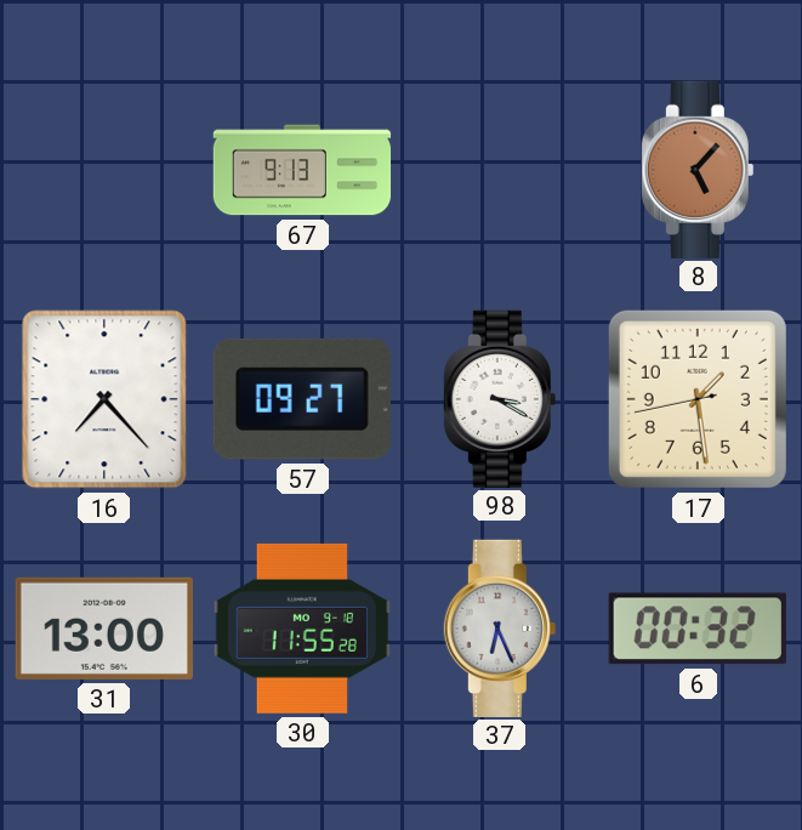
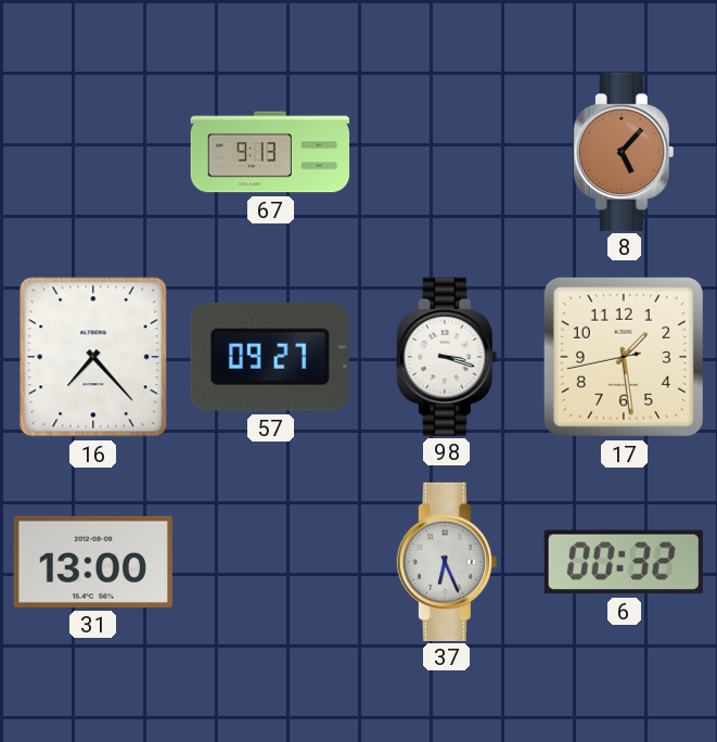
98: 3:20 -> 3:18
30: 11:55 -> none
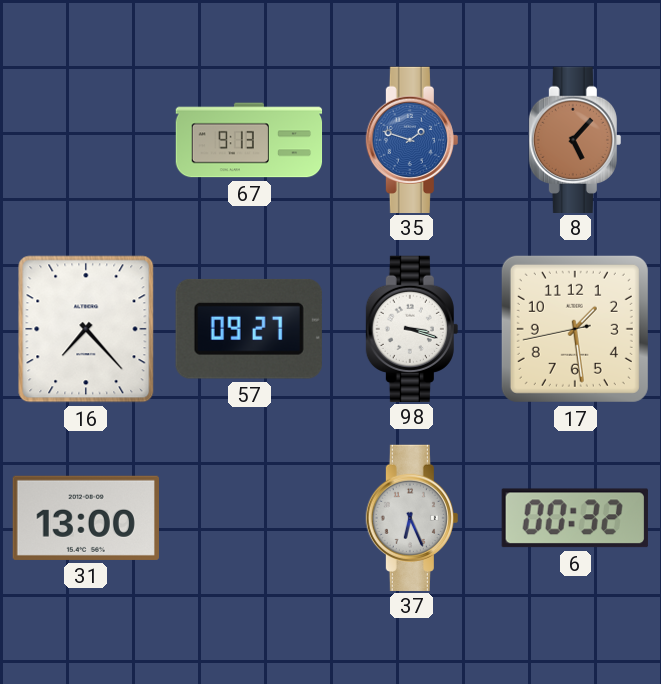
35: none -> 1:48
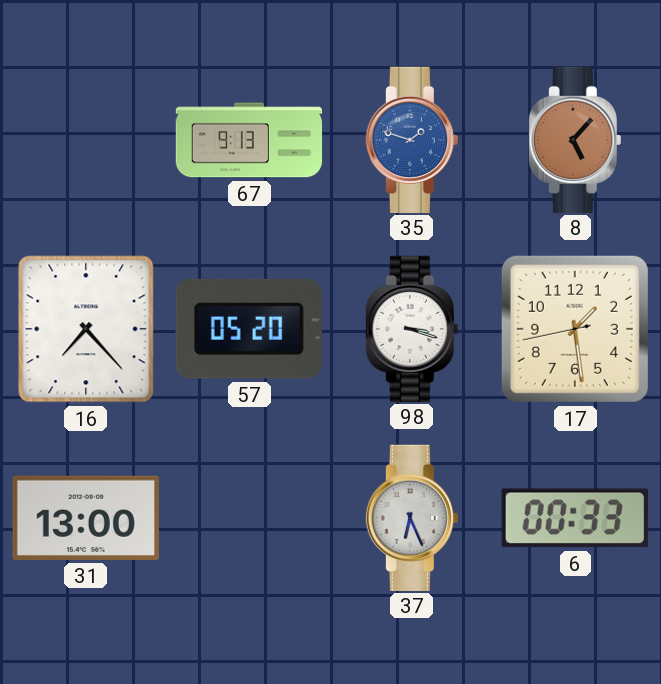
57: 09:27 -> 05:20
6: 00:32 -> 00:33
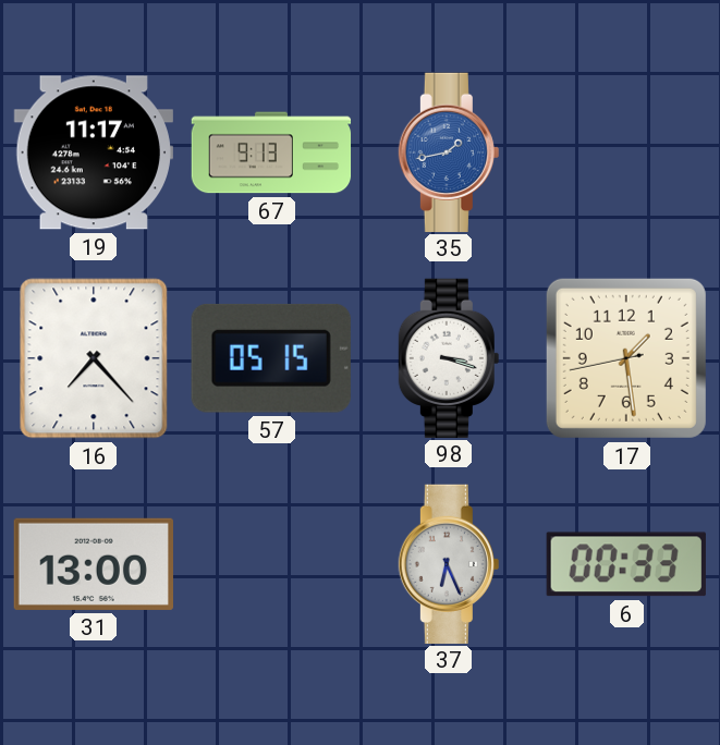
19: none -> 11:17
35: 1:48 -> 1:43
8: 5:07 -> none
57: 05:20 -> 05:15
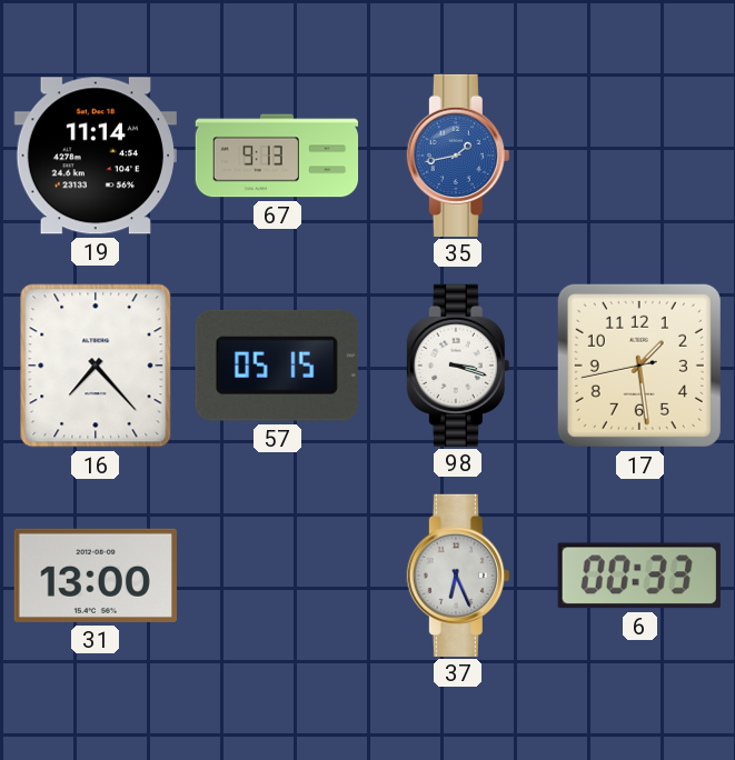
19: 11:17 -> 11:14
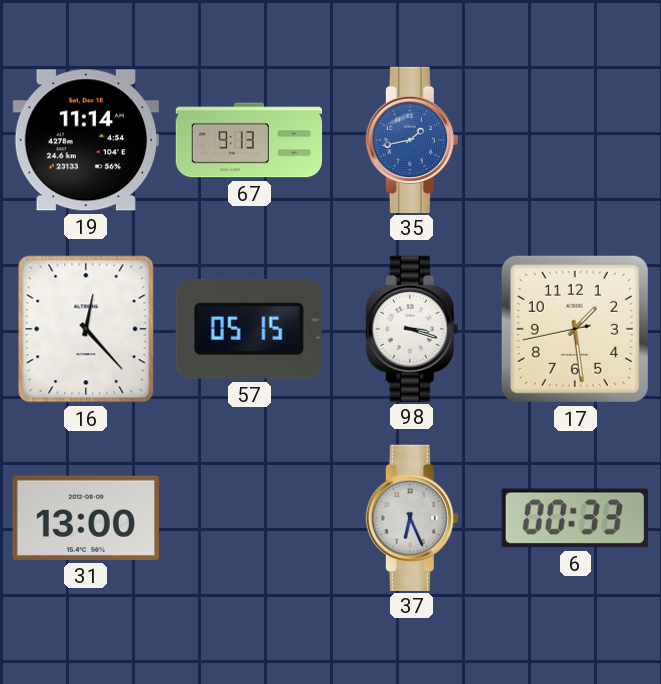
16: 7:23 -> 12:23
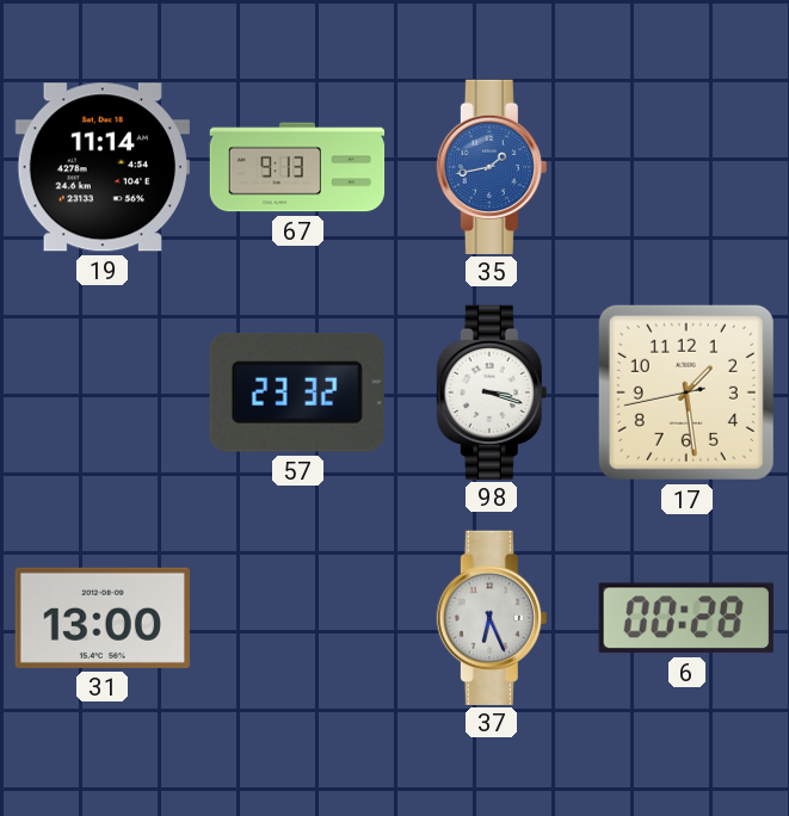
16: 12:23 -> none
57: 05:15 -> 23:32
6: 00:33 -> 00:28
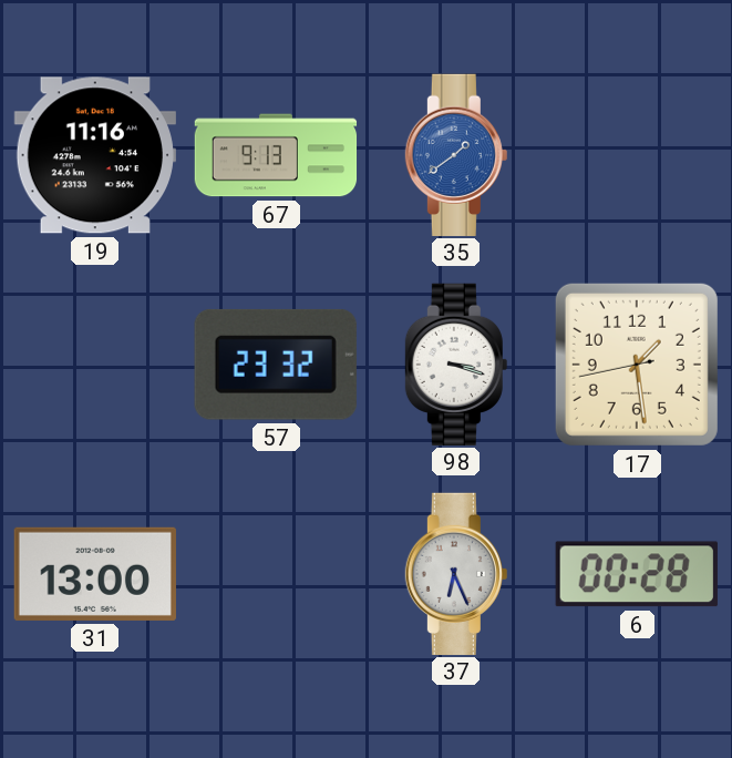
19: 11:14 -> 11:16
35: 1:43 -> 1:39
